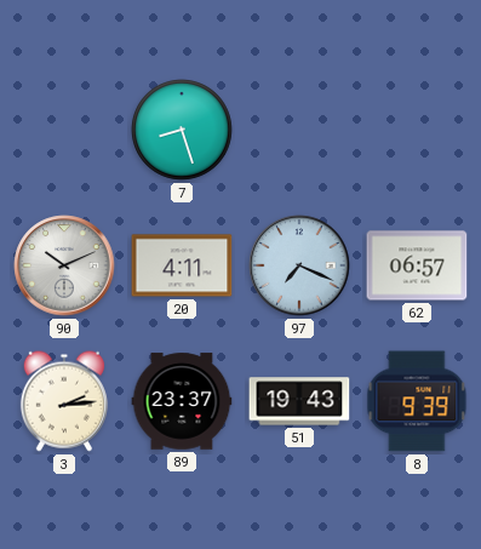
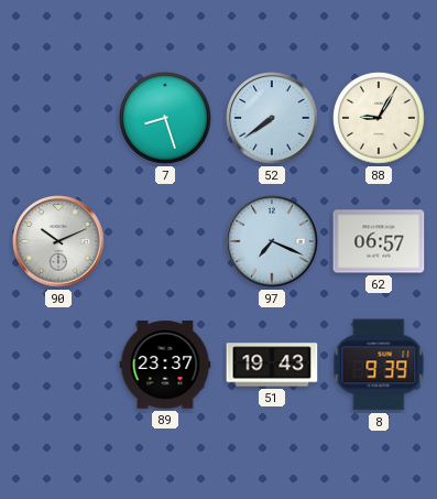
52: none -> 7:39
88: none -> 9:05
20: 4:11 -> none
3: 2:14 -> none
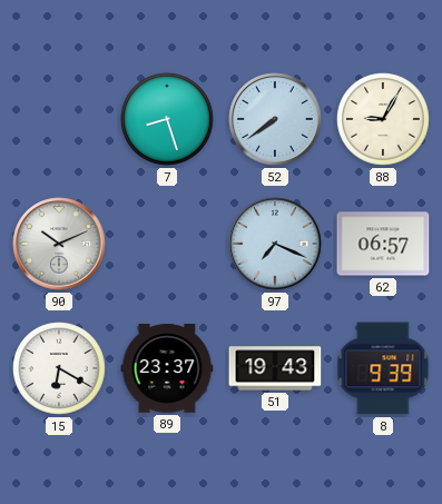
15: none -> 6:20
